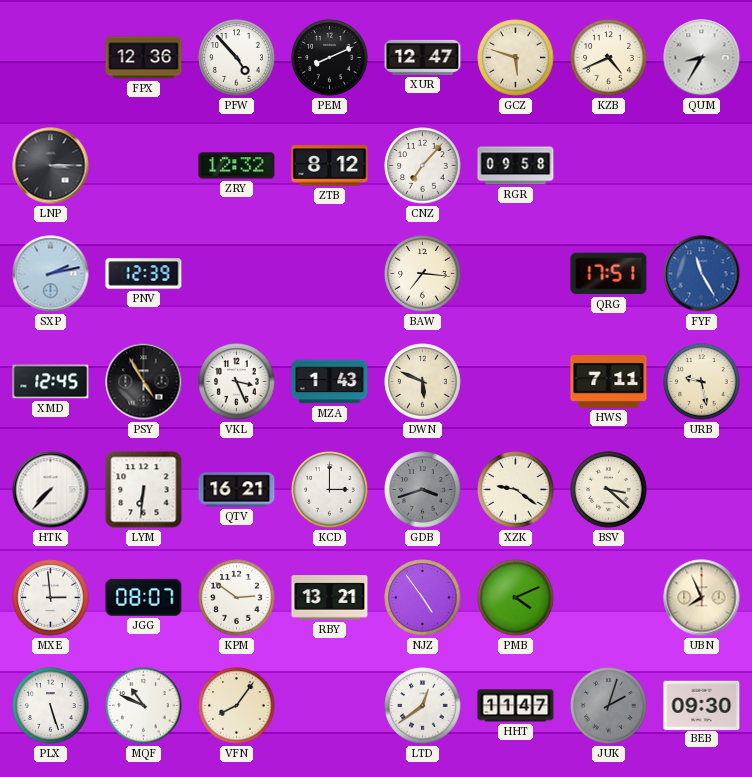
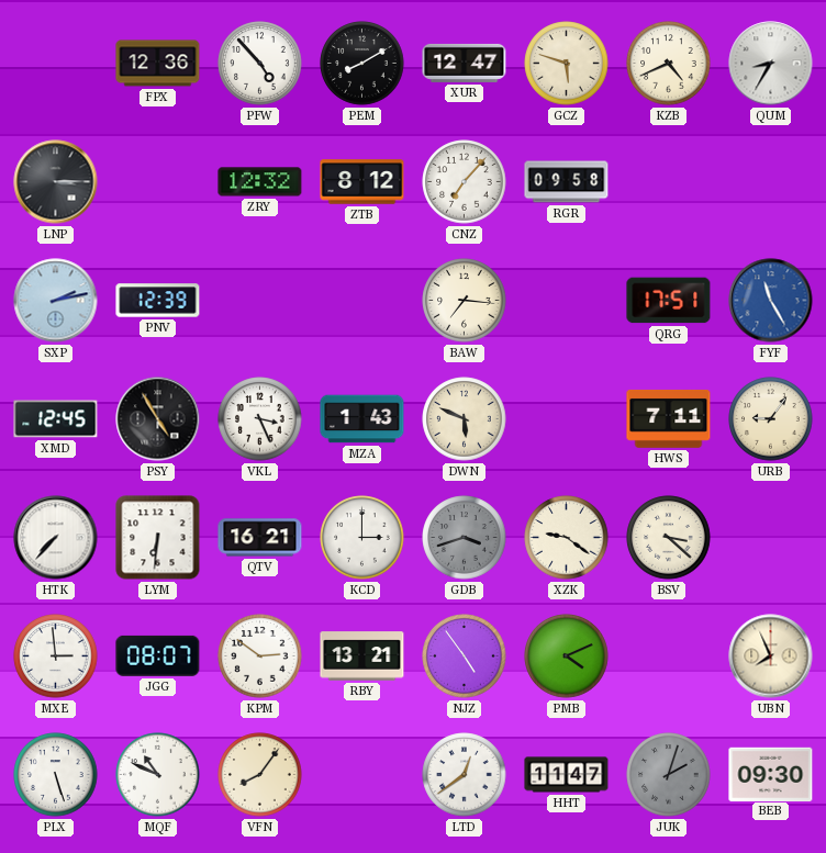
PEM: 8:11 -> 8:10
URB: 9:28 -> 9:06
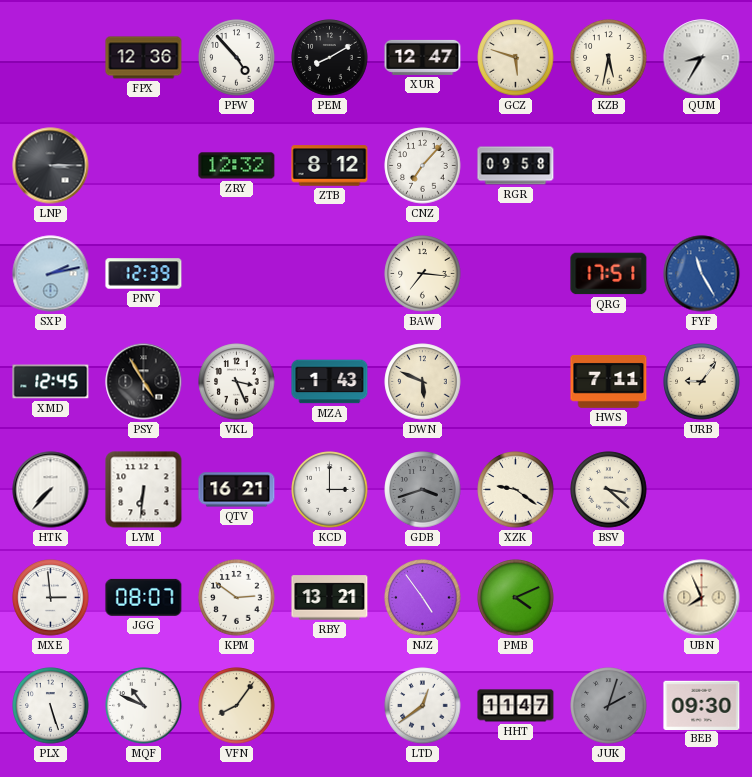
KZB: 4:41 -> 5:32
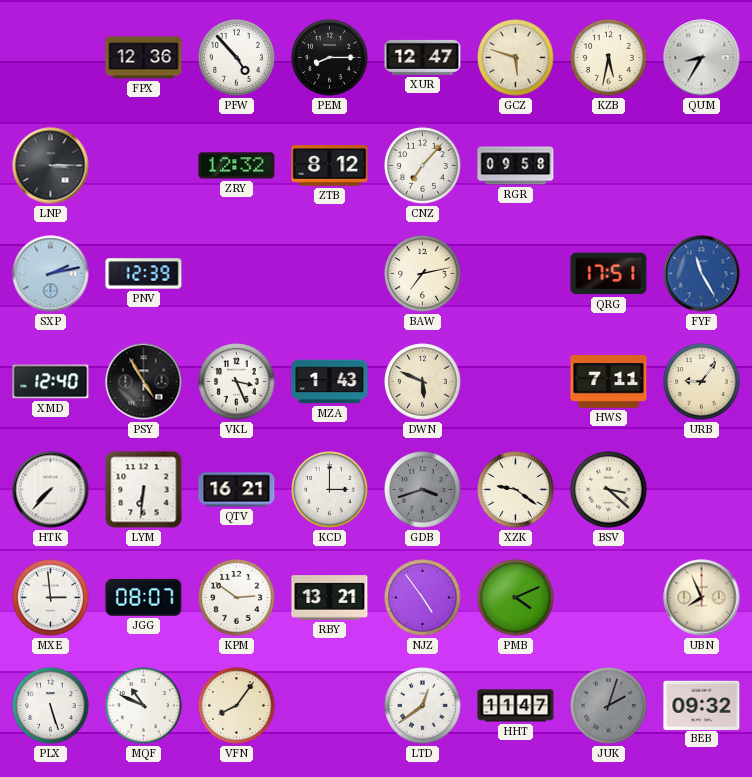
PEM: 8:10 -> 8:15
BAW: 7:16 -> 7:13
XMD: 12:45 -> 12:40
BEB: 09:30 -> 09:32
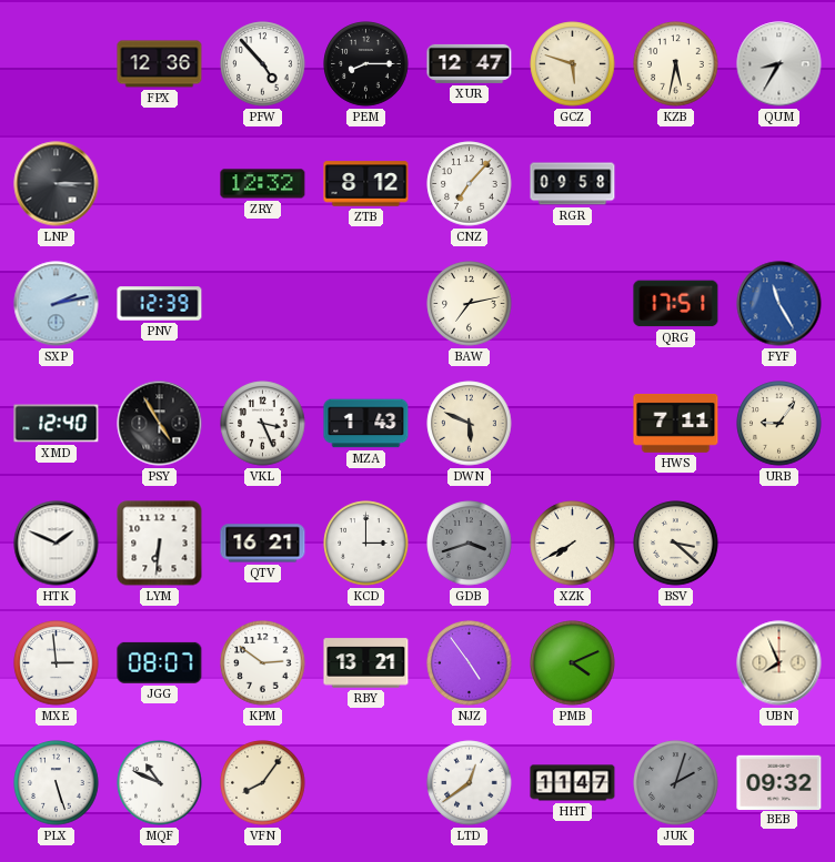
HTK: 7:37 -> 1:49
XZK: 9:21 -> 7:40
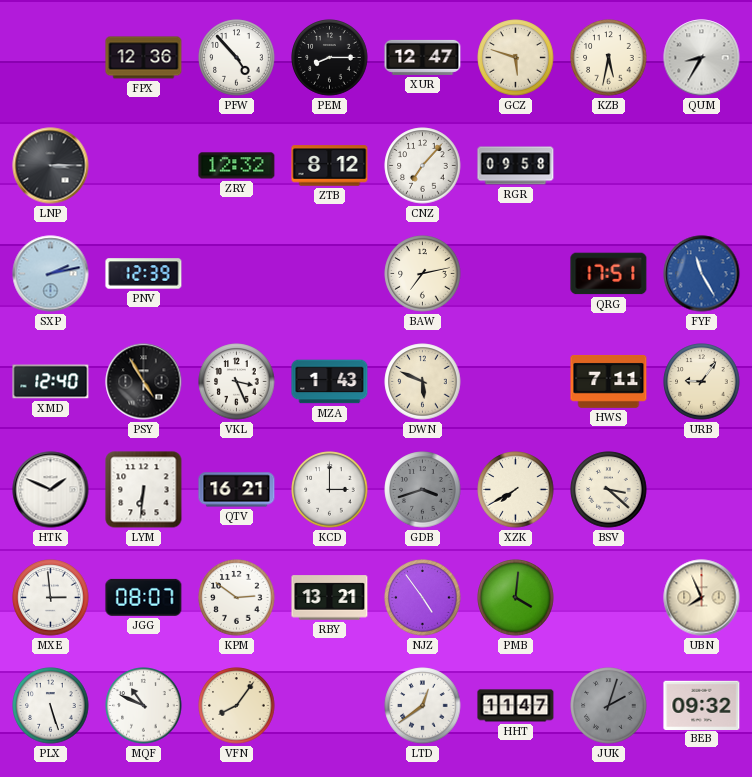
PMB: 4:11 -> 4:01
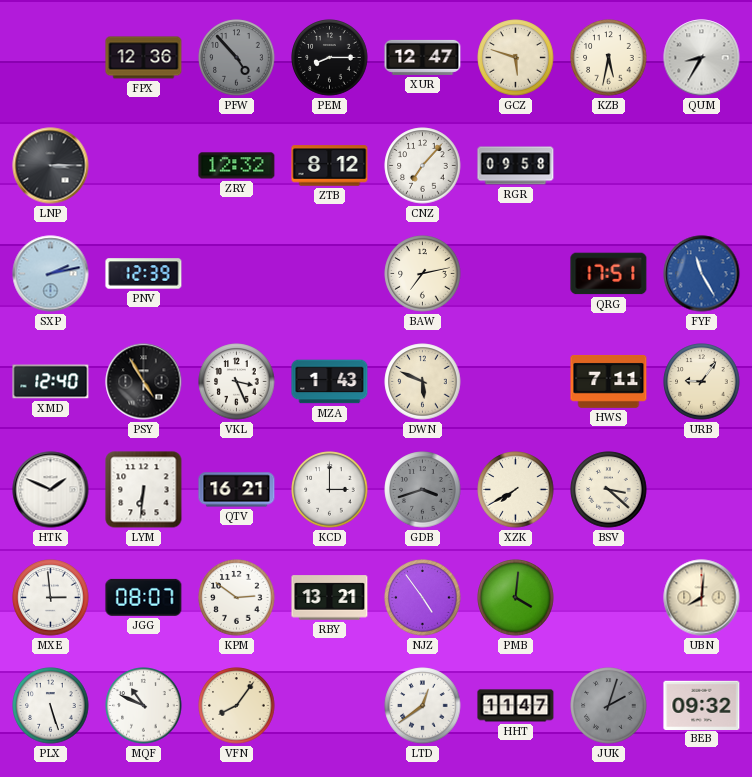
PFW dial: white -> grey
UBN: 7:56 -> 8:01
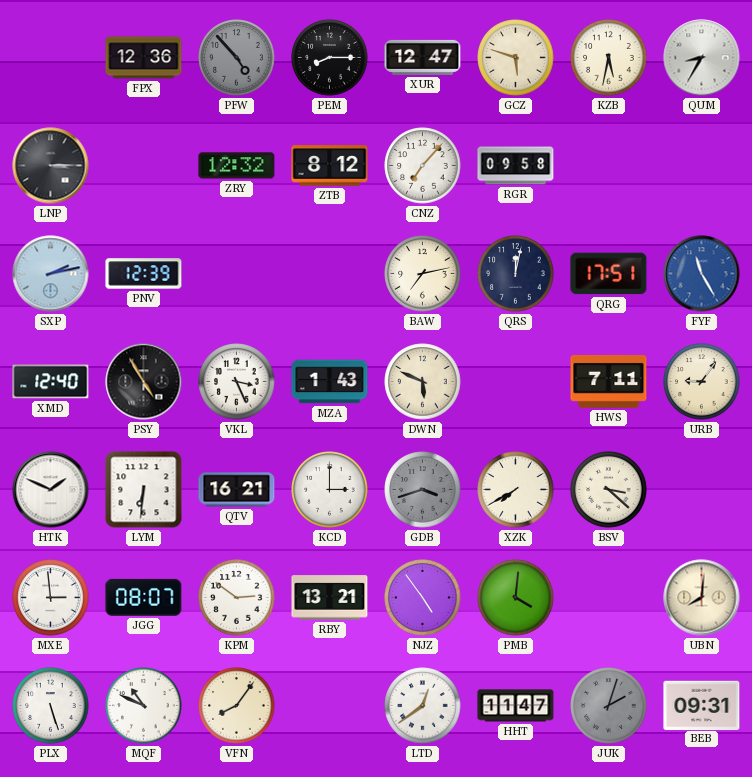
QRS: none -> 12:02
BEB: 09:32 -> 09:31
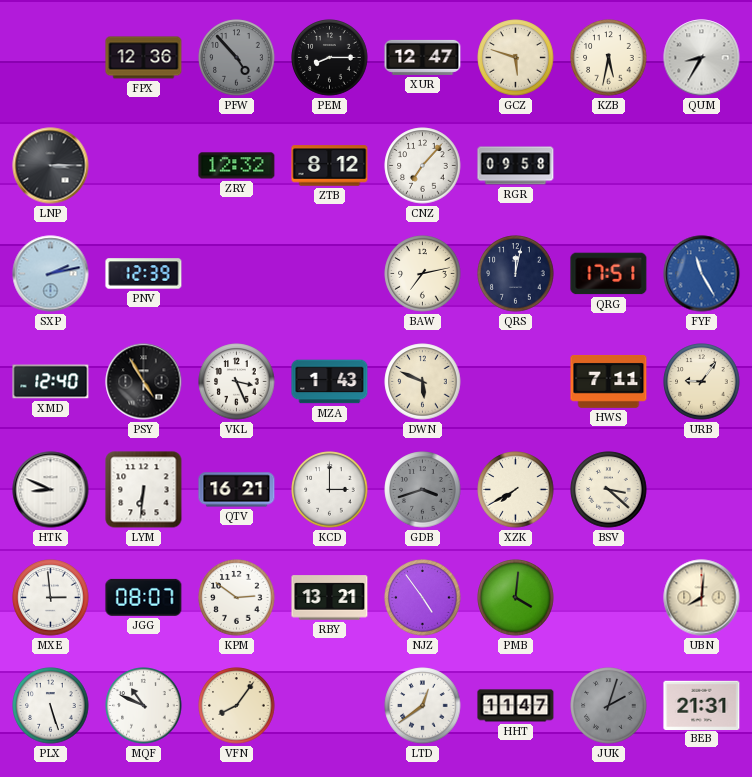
HTK: 1:49 -> 8:49
BEB: 09:31 -> 21:31
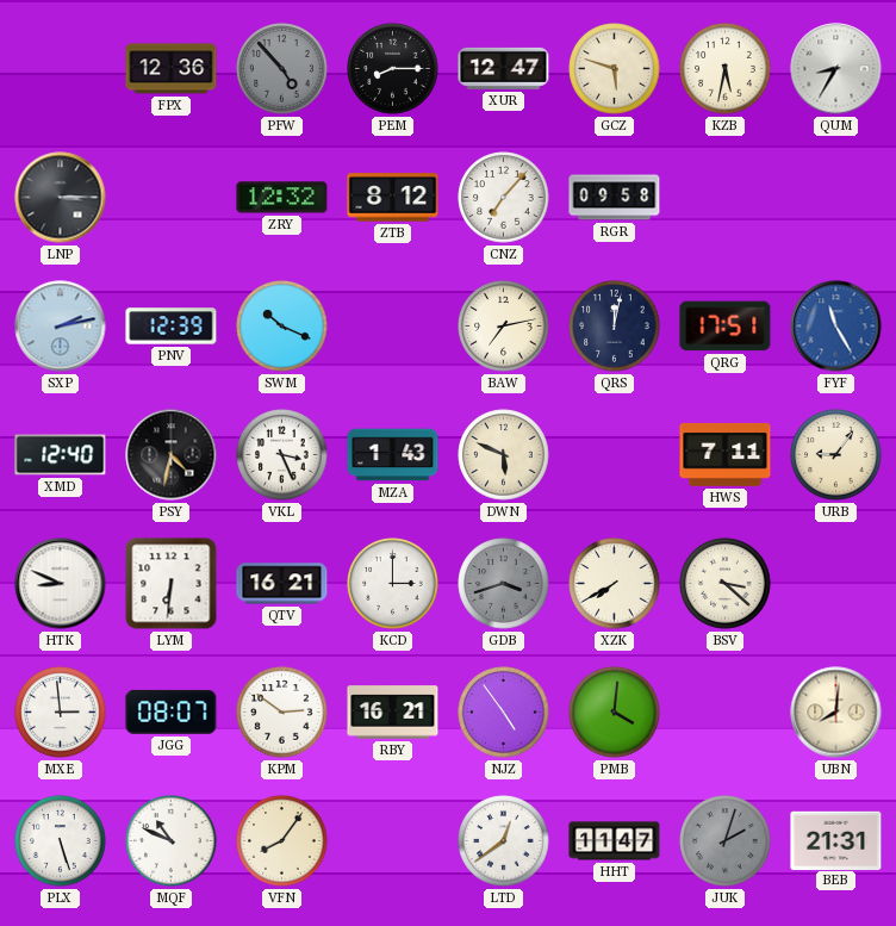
SWM: none -> 10:19
PSY: 4:55 -> 4:32
RBY: 13:21 -> 16:21
